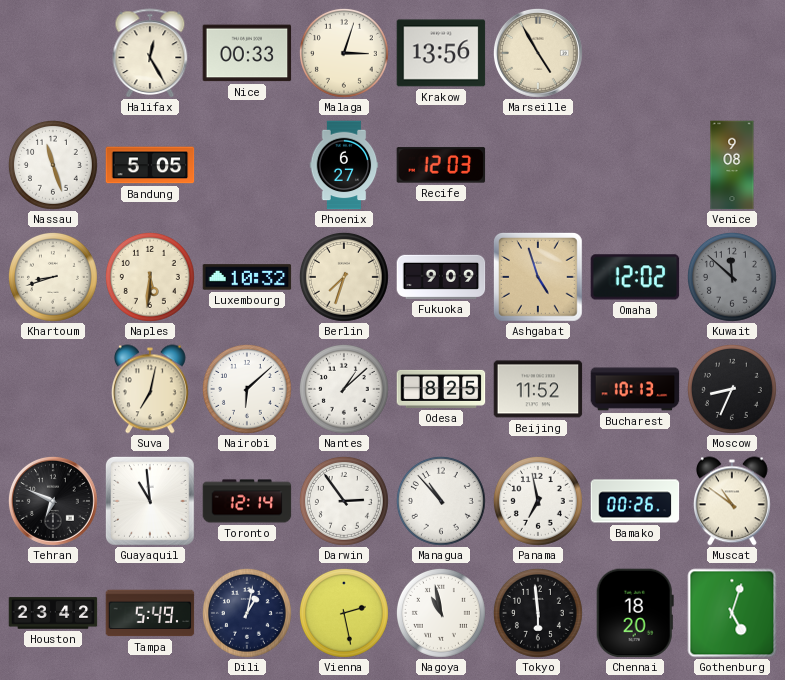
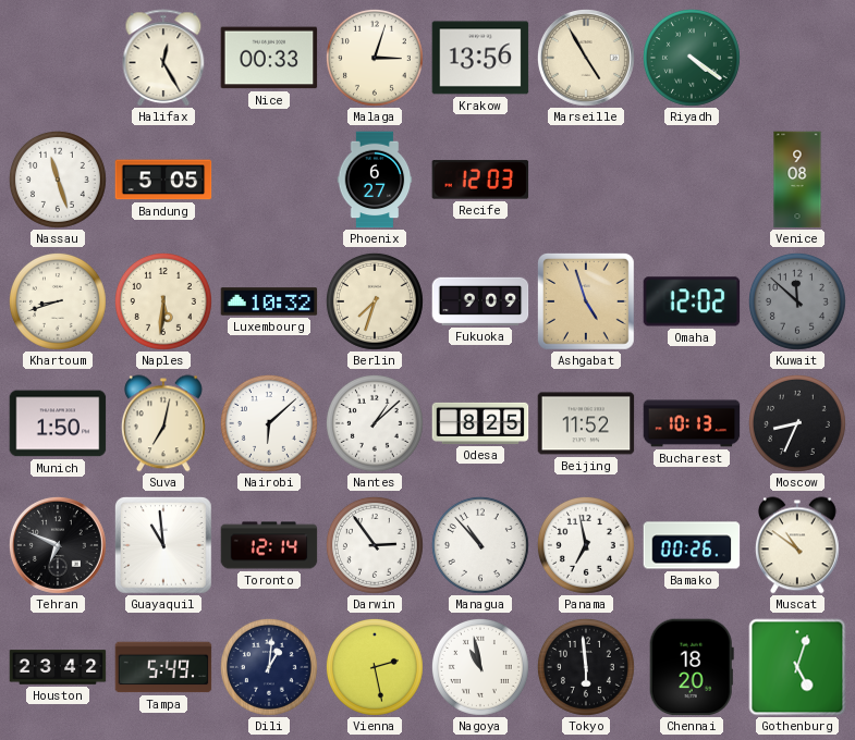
Riyadh: none -> 4:21
Munich: none -> 1:50
Dili: 1:02 -> 1:01
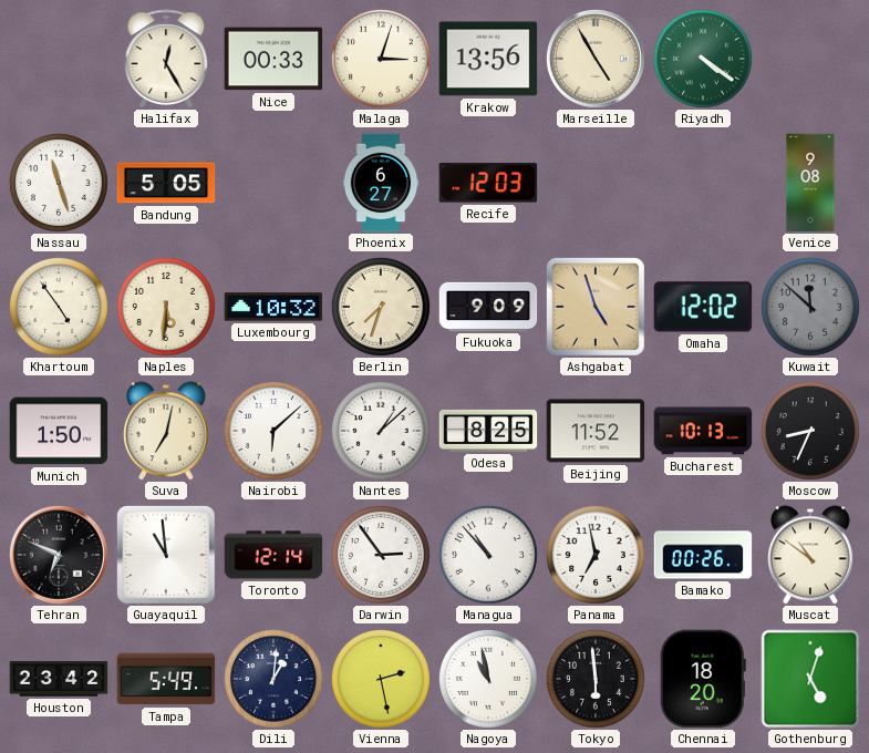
Khartoum: 8:42 -> 4:54
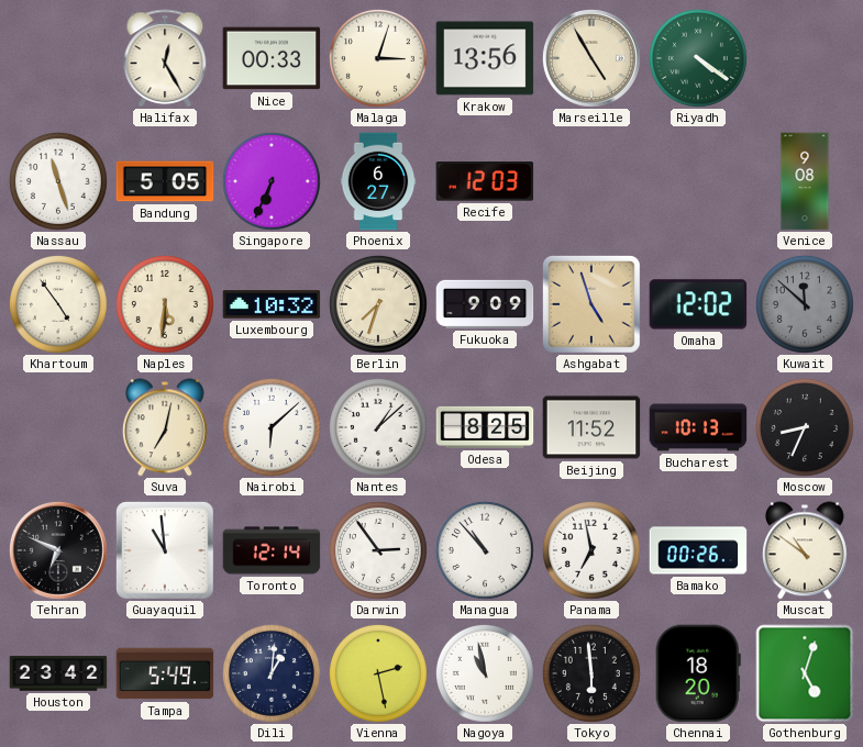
Singapore: none -> 6:34
Munich: 1:50 -> none
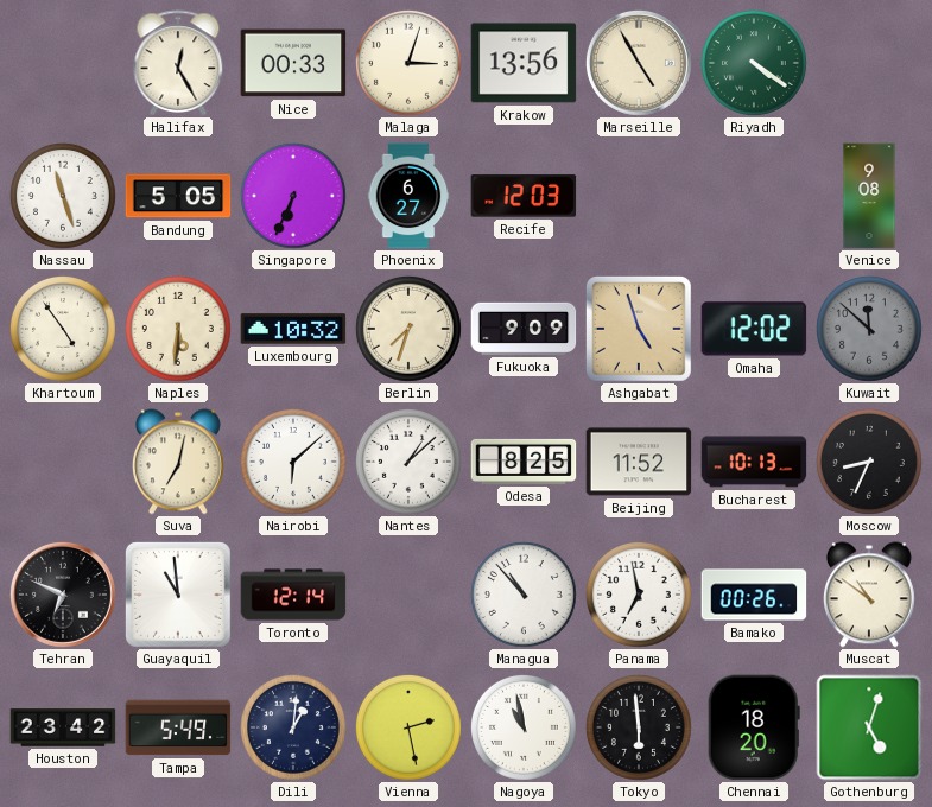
Darwin: 2:54 -> none
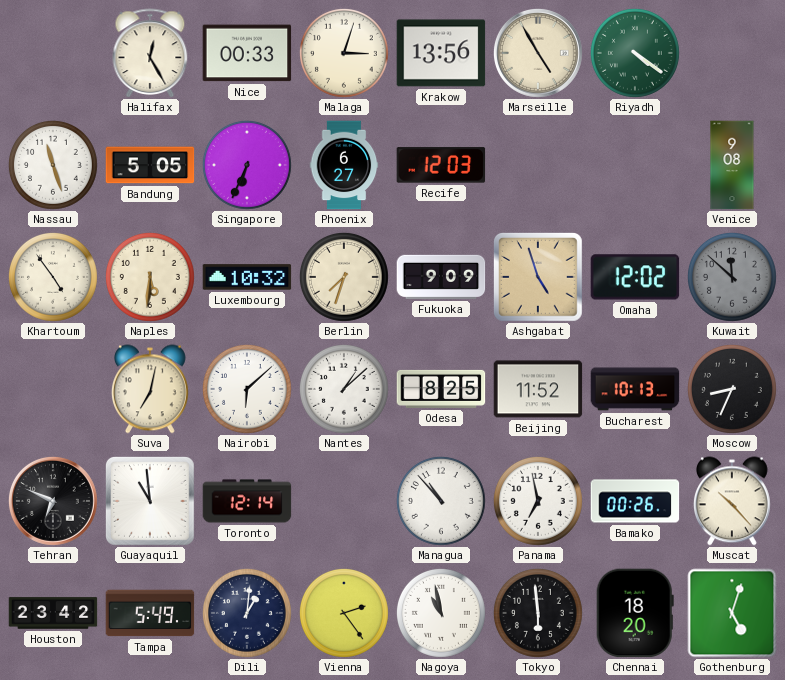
Muscat: 10:51 -> 10:23
Vienna: 2:28 -> 2:24
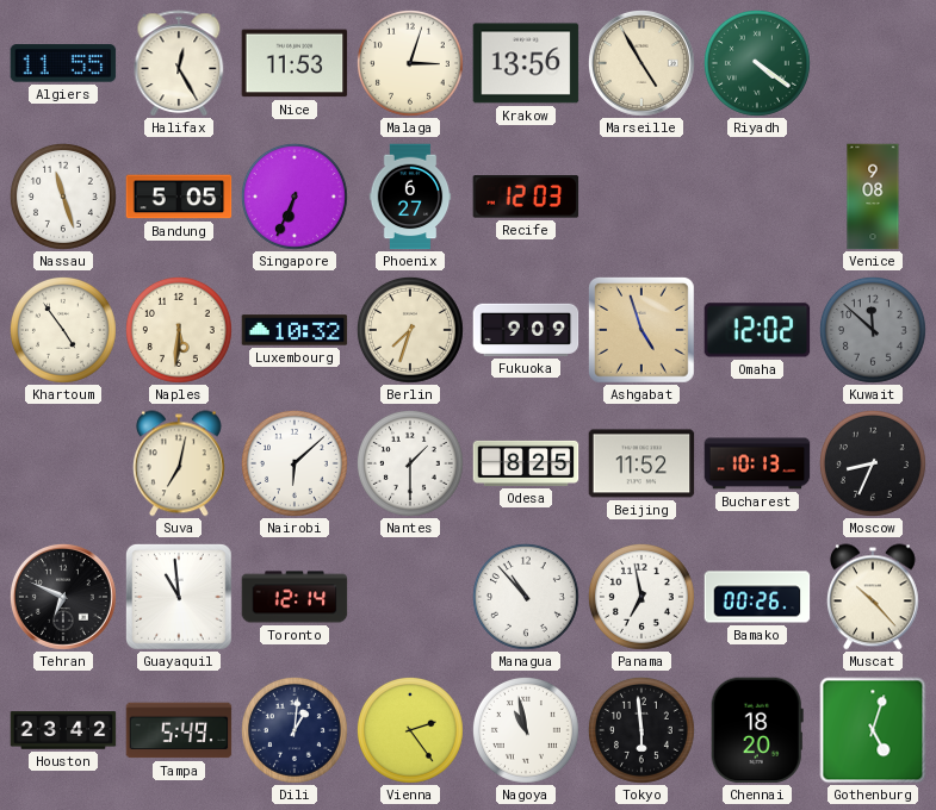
Algiers: none -> 11:55
Nice: 00:33 -> 11:53
Nantes: 1:08 -> 1:30
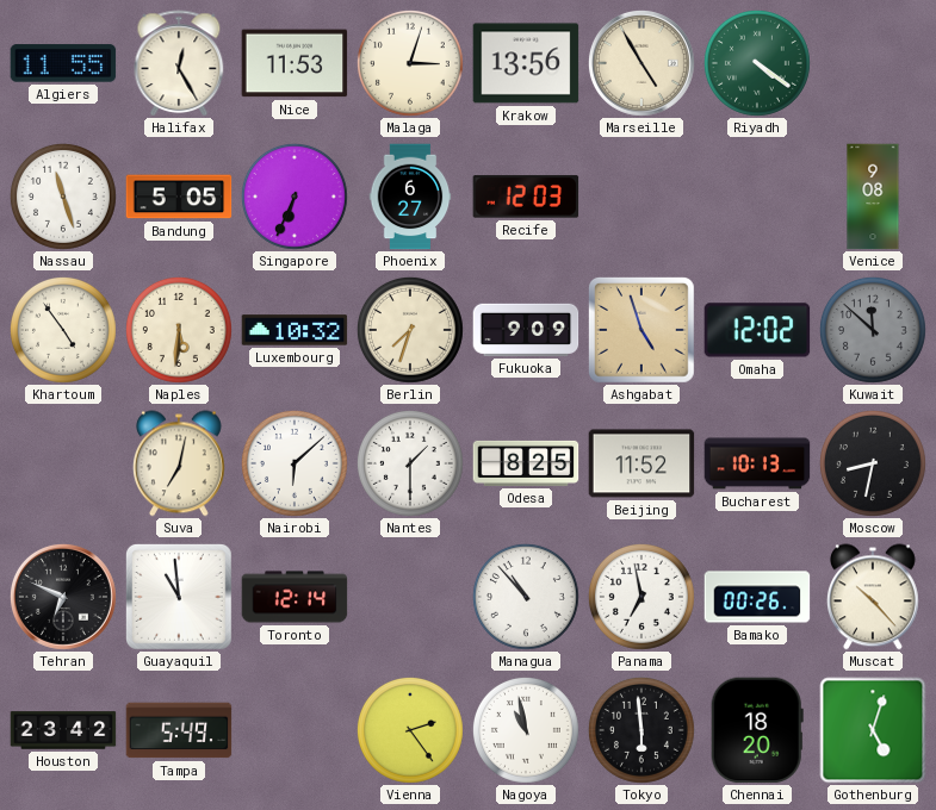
Moscow: 8:34 -> 8:32
Dili: 1:01 -> none
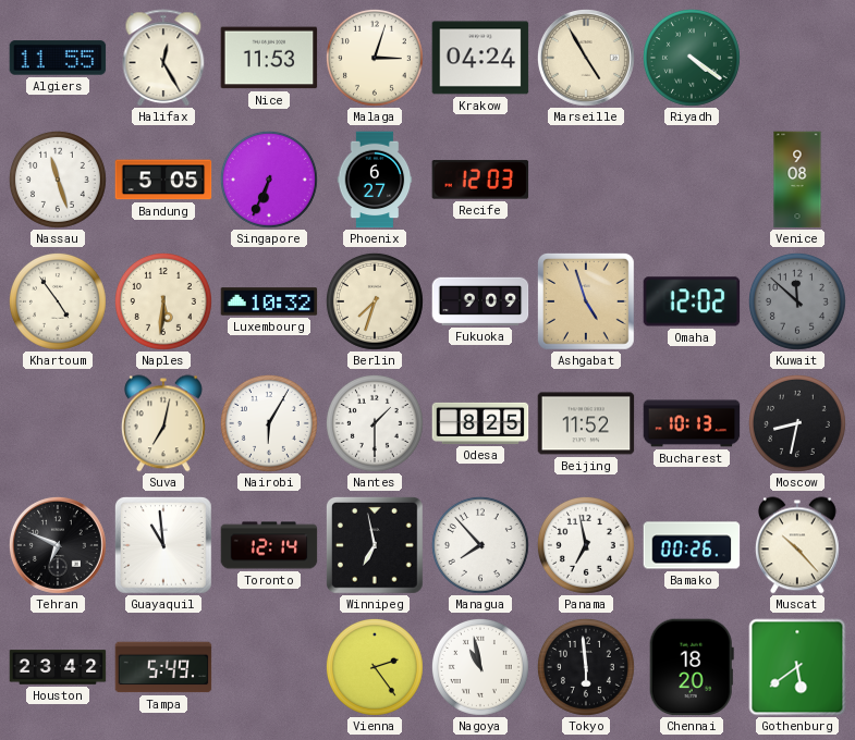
Krakow: 13:56 -> 04:24
Nairobi: 6:08 -> 6:05
Winnipeg: none -> 6:58
Managua: 10:53 -> 7:53
Gothenburg: 5:03 -> 5:39
